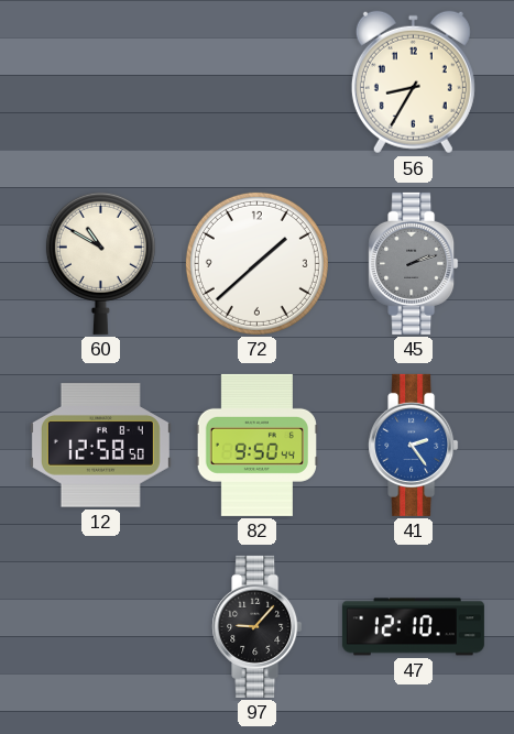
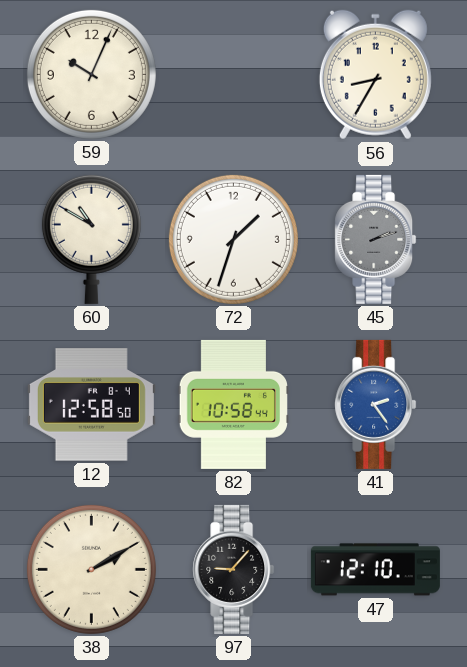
59: none -> 10:04
72: 1:38 -> 1:33
82: 9:50 -> 10:58
38: none -> 2:10
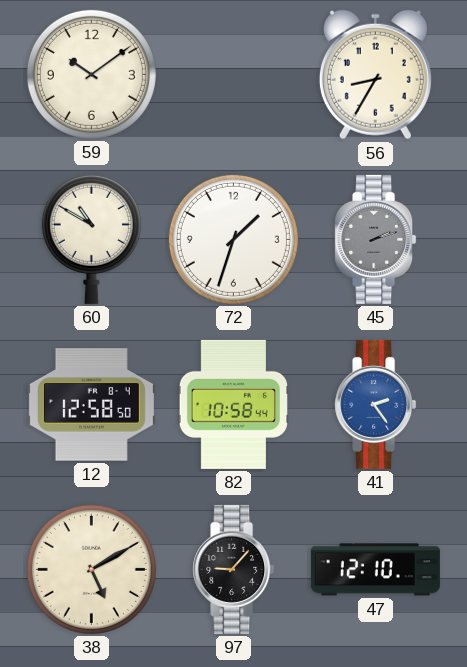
59: 10:04 -> 10:09
38: 2:10 -> 5:10
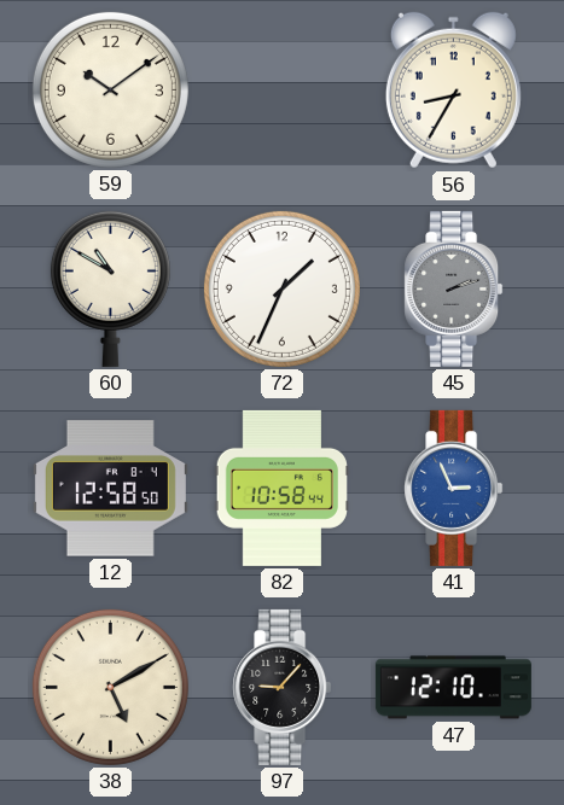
72: 1:33 -> 1:34
41: 2:24 -> 2:56
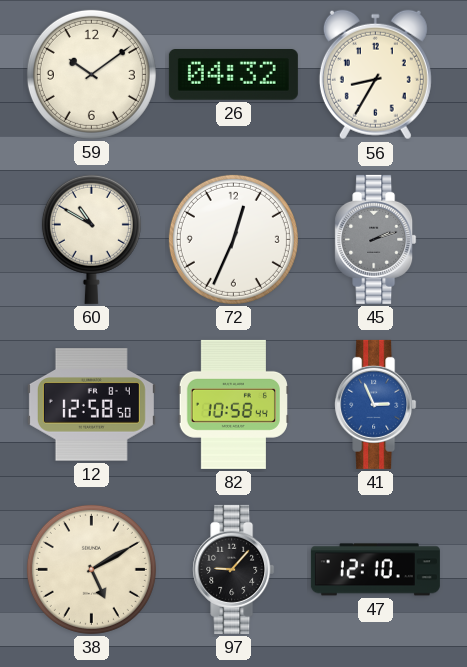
26: none -> 04:32
72: 1:34 -> 12:34
